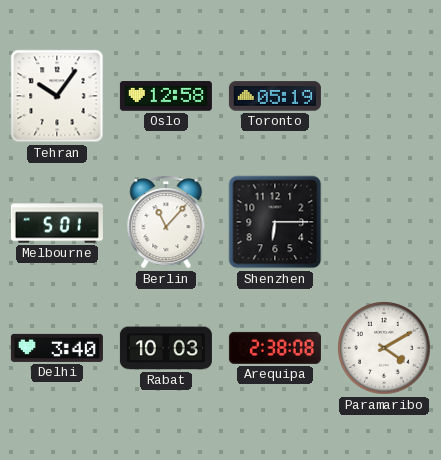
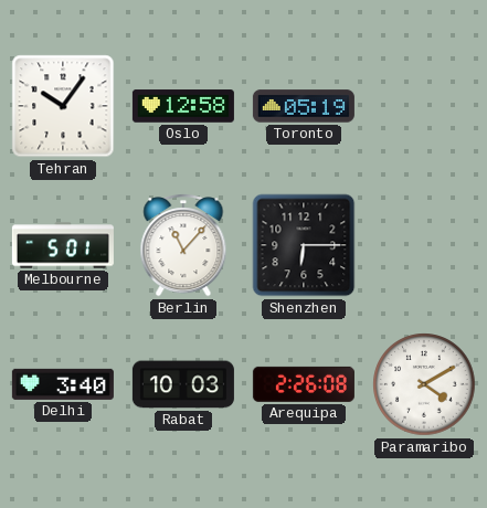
Arequipa: 2:38 -> 2:26
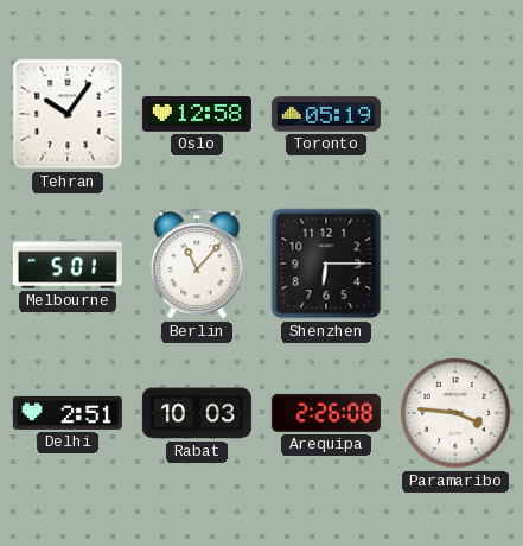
Delhi: 3:40 -> 2:51
Paramaribo: 4:10 -> 3:46
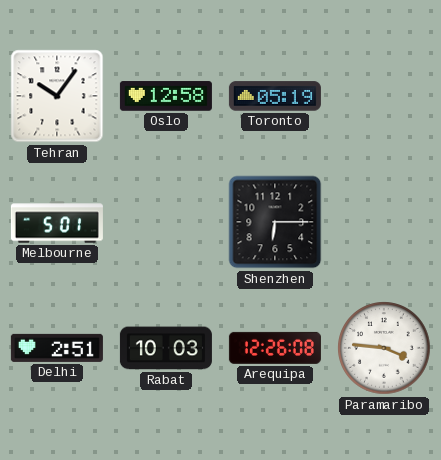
Berlin: 11:07 -> none
Arequipa: 2:26 -> 12:26
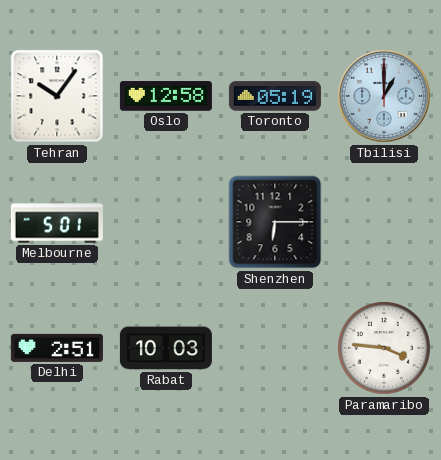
Tbilisi: none -> 1:00
Arequipa: 12:26 -> none
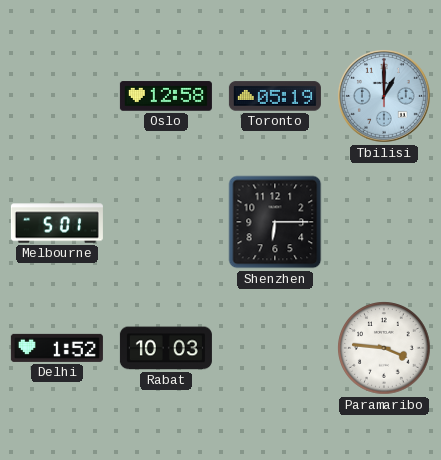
Tehran: 10:06 -> none
Delhi: 2:51 -> 1:52
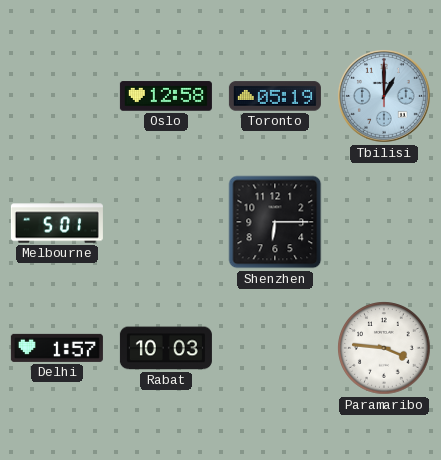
Delhi: 1:52 -> 1:57
